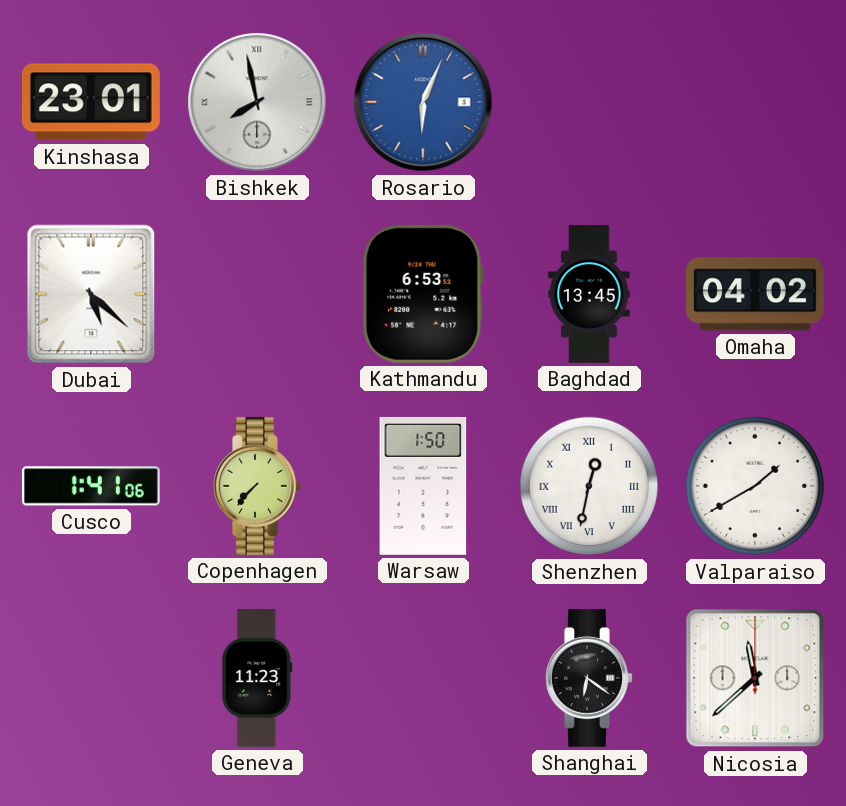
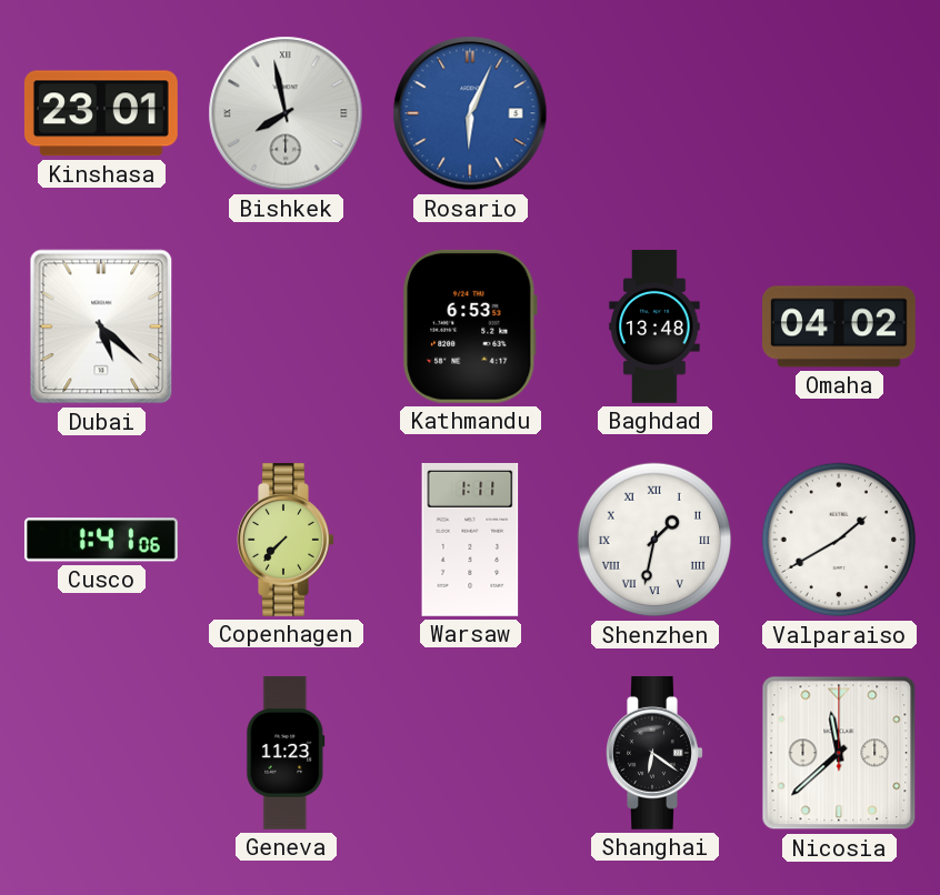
Baghdad: 13:45 -> 13:48
Warsaw: 1:50 -> 1:11
Shenzhen: 12:32 -> 1:32
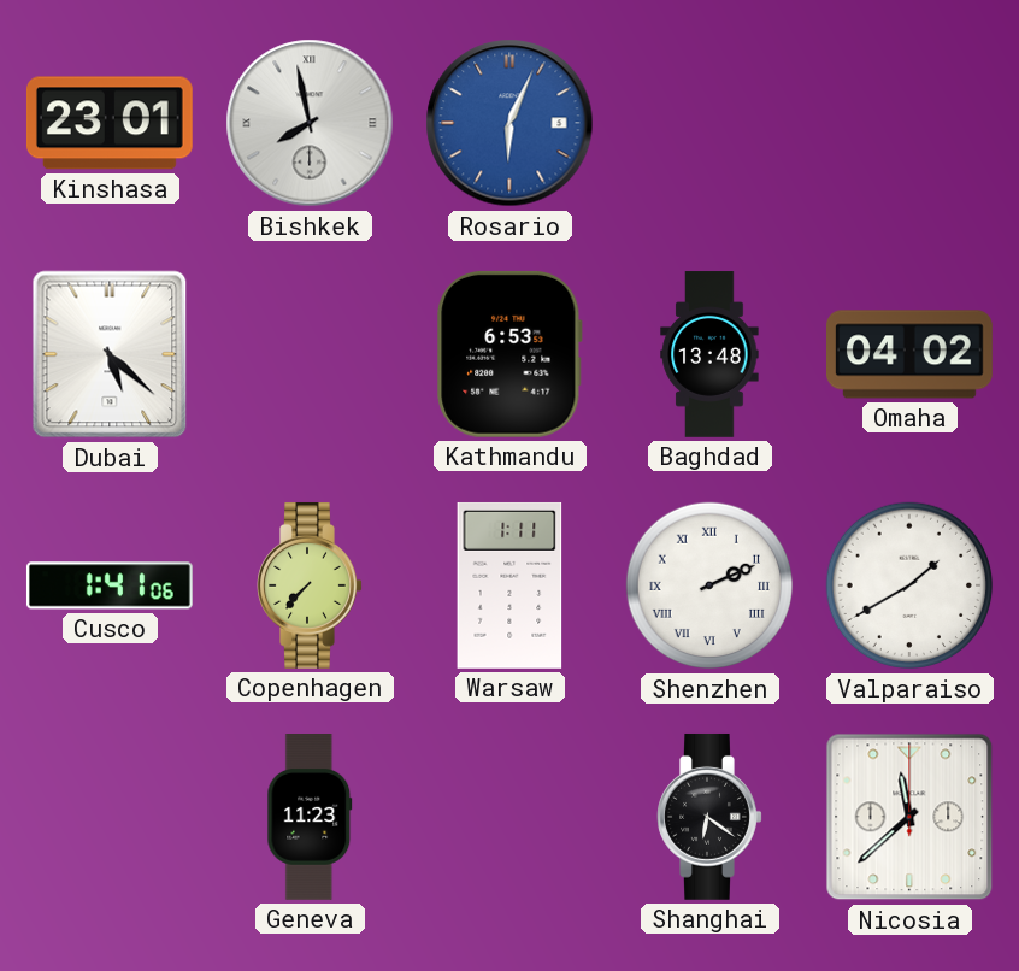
Shenzhen: 1:32 -> 2:11
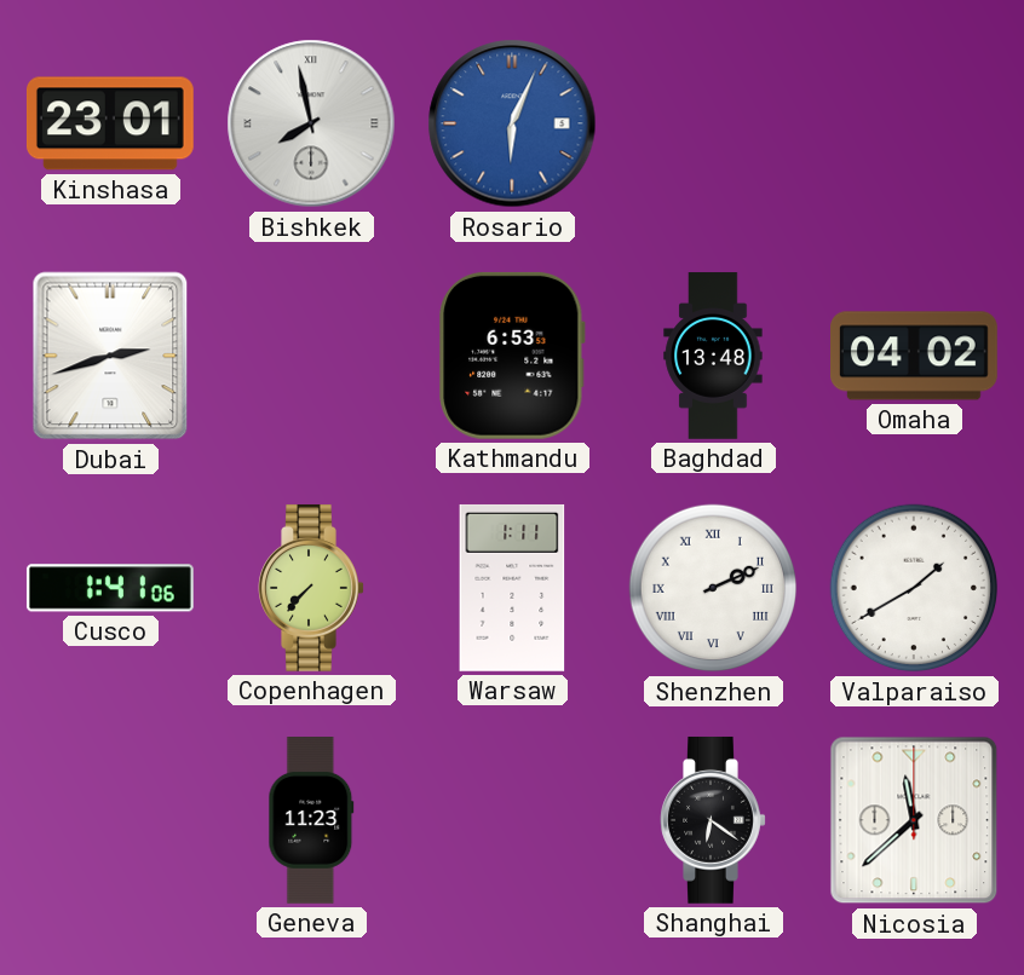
Dubai: 5:22 -> 2:42
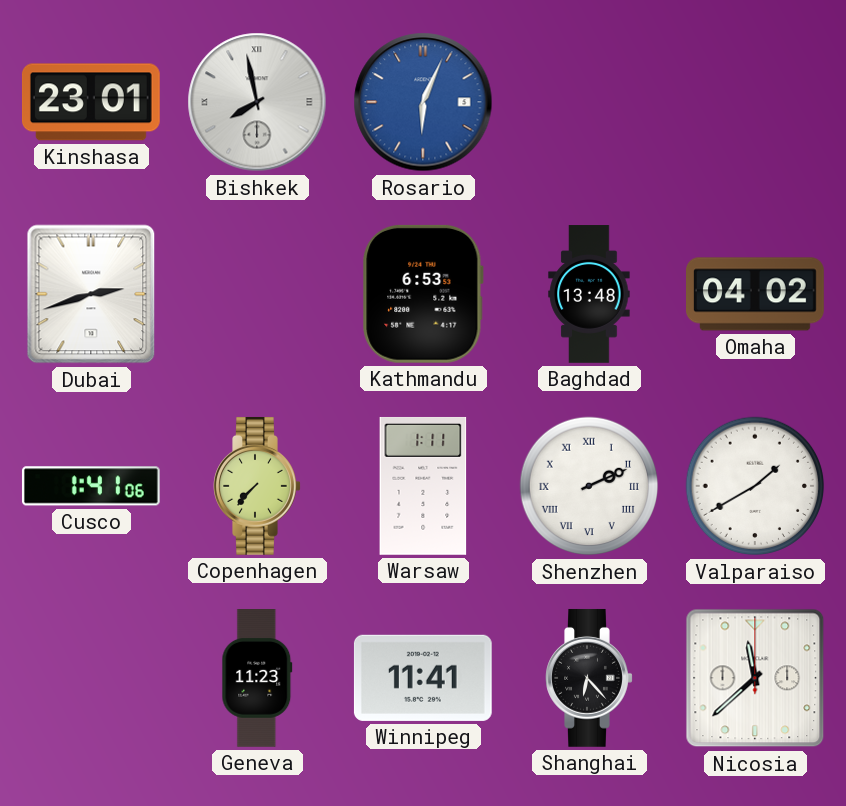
Winnipeg: none -> 11:41
Shanghai: 6:21 -> 6:23
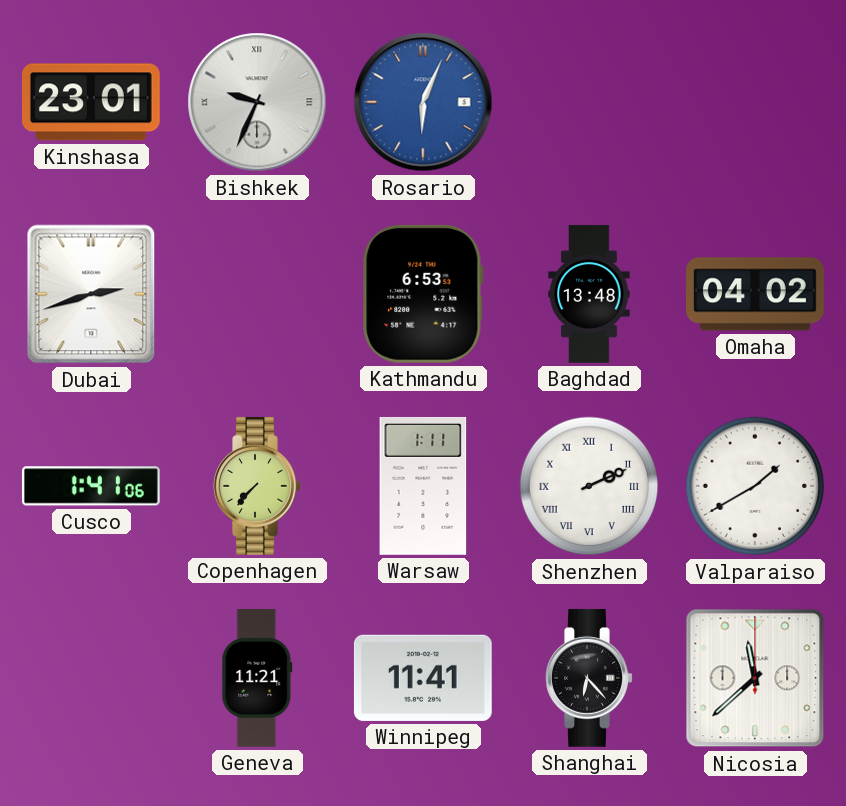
Bishkek: 7:58 -> 9:34
Geneva: 11:23 -> 11:21
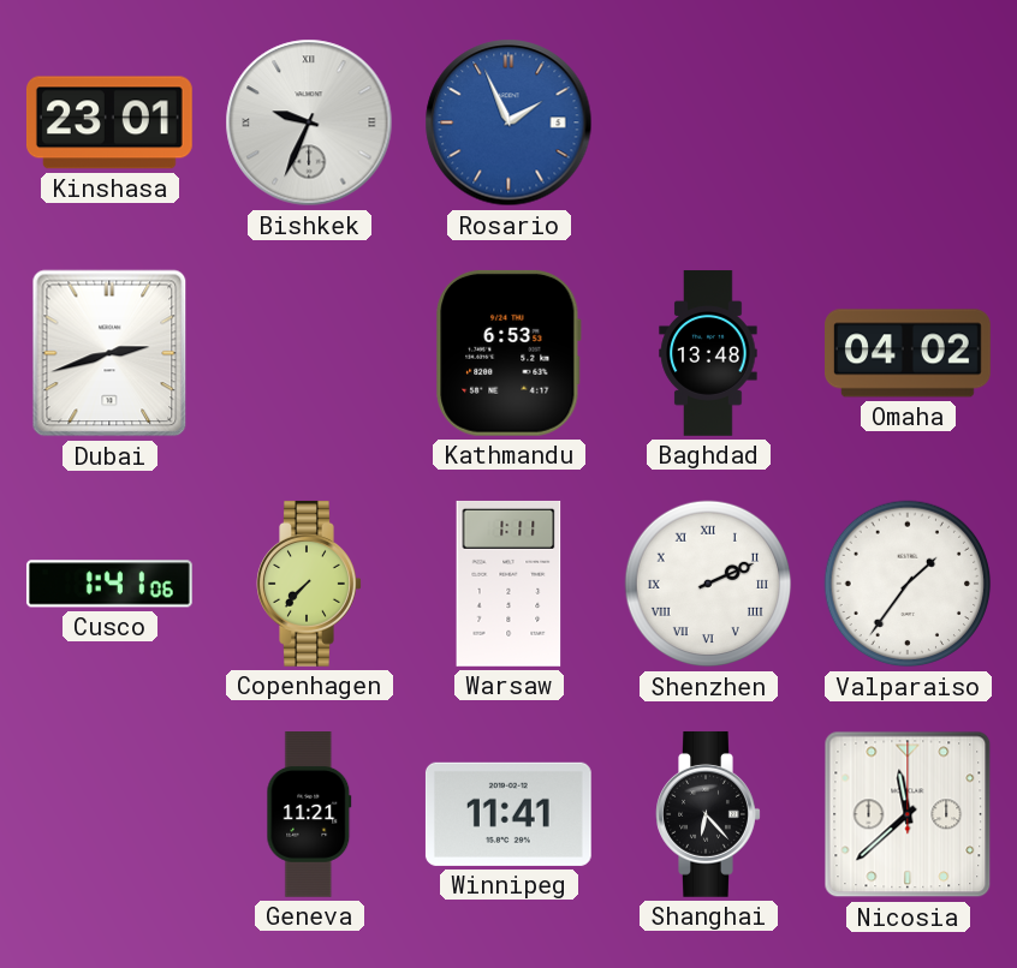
Rosario: 6:04 -> 1:56
Valparaiso: 1:40 -> 1:36
